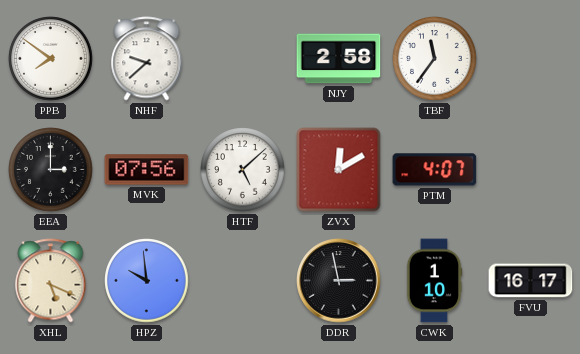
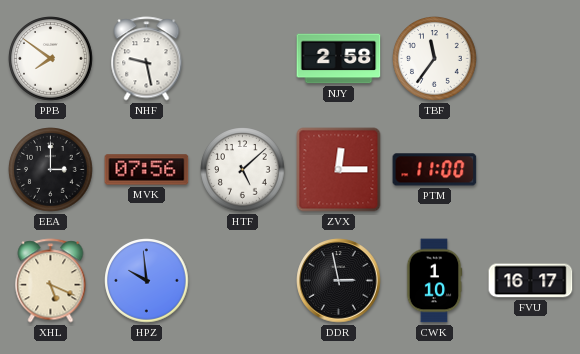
NHF: 9:38 -> 9:28
ZVX: 12:10 -> 12:15
PTM: 4:07 -> 11:00
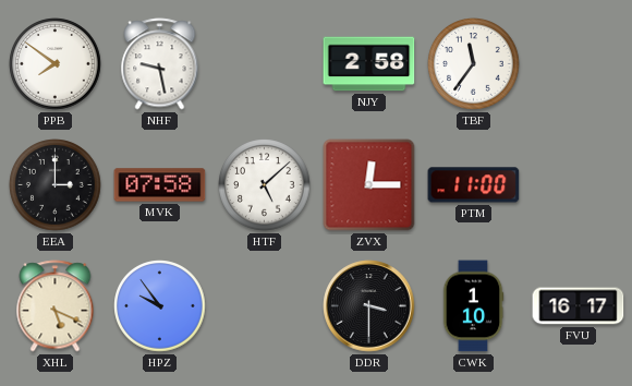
MVK: 07:56 -> 07:58
HPZ: 9:59 -> 9:54
DDR: 2:58 -> 3:30
